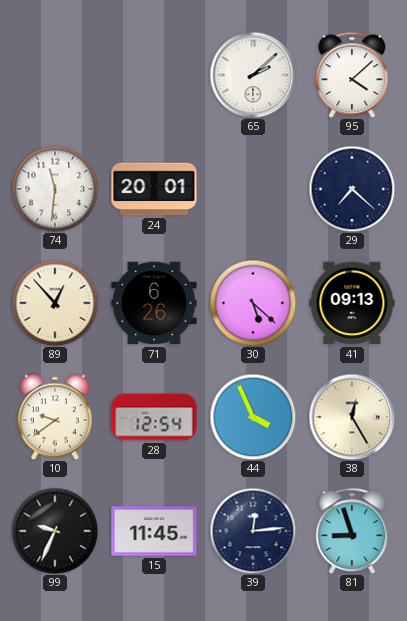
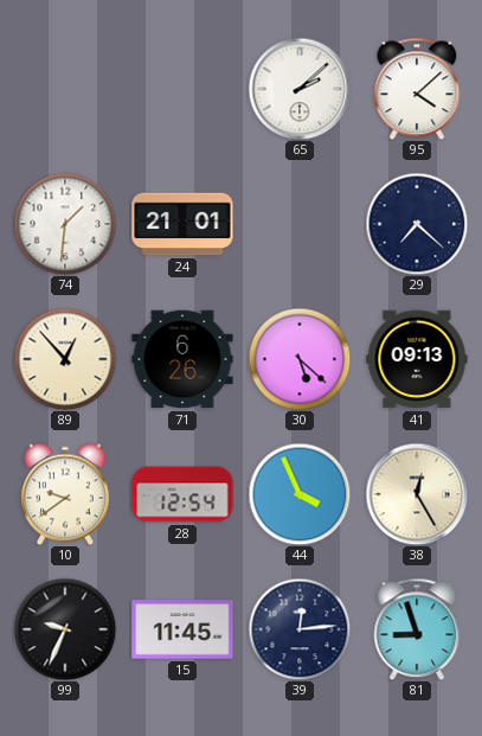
74: 11:31 -> 1:31
24: 20:01 -> 21:01
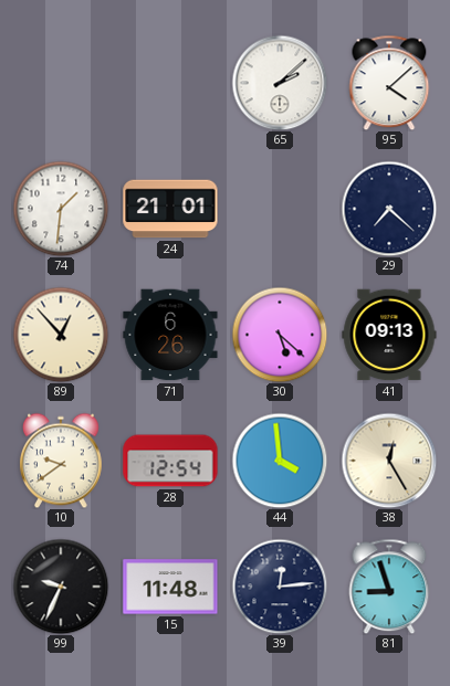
44: 3:56 -> 3:59
15: 11:45 -> 11:48
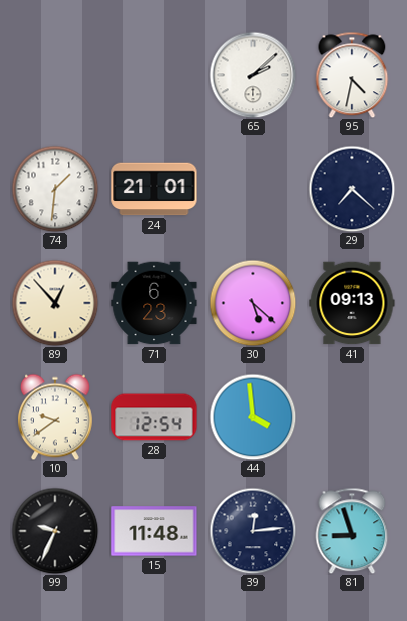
95: 4:08 -> 4:32
71: 6:26 -> 6:23
38: 12:25 -> none
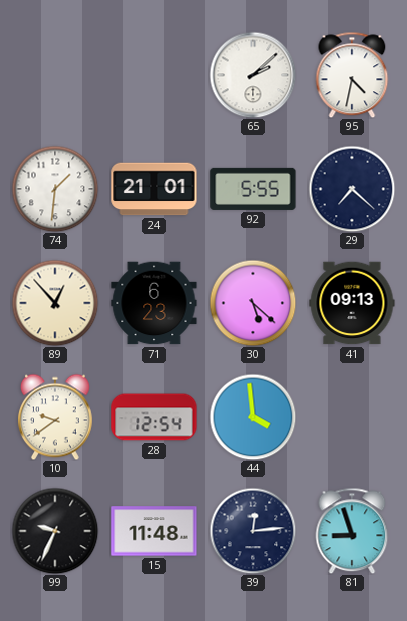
92: none -> 5:55
